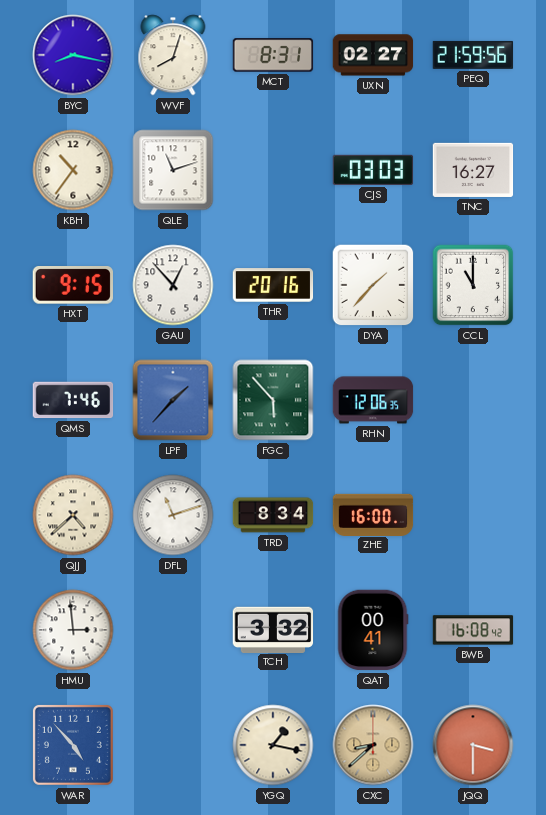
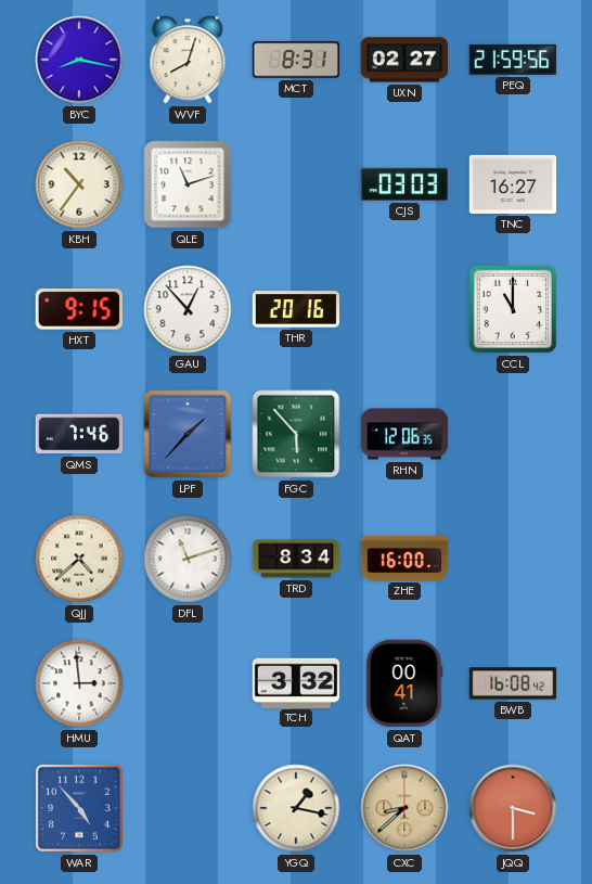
DYA: 1:37 -> none
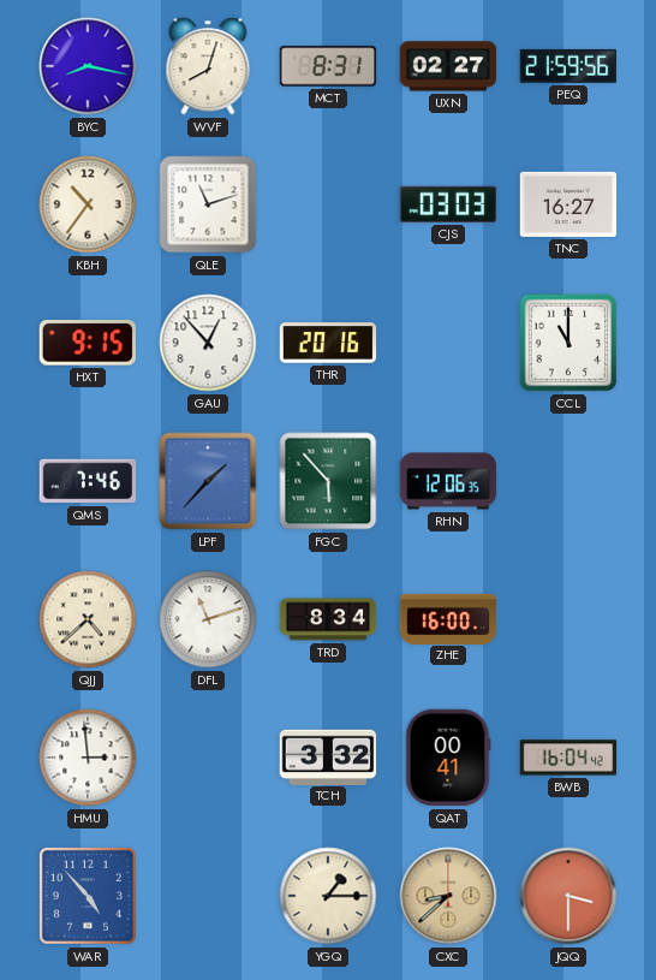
BWB: 16:08 -> 16:04
YGQ: 1:17 -> 1:15
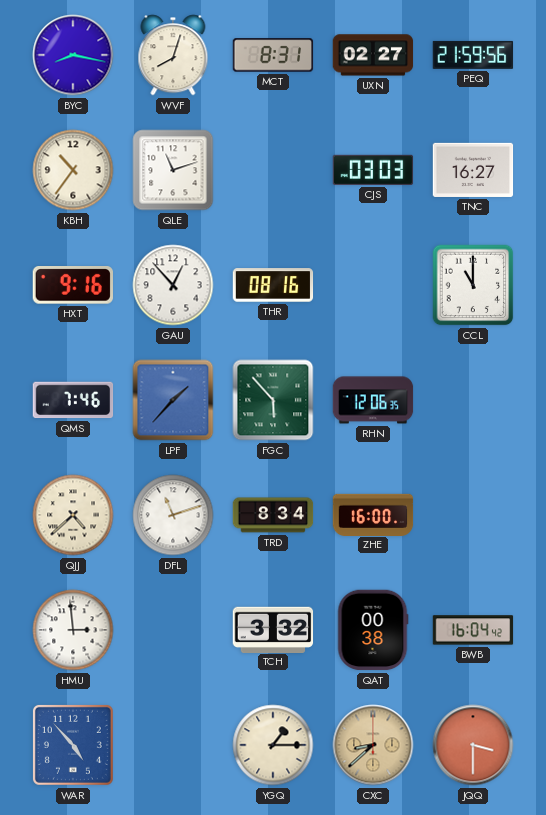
HXT: 9:15 -> 9:16
THR: 20:16 -> 08:16
QAT: 00:41 -> 00:38
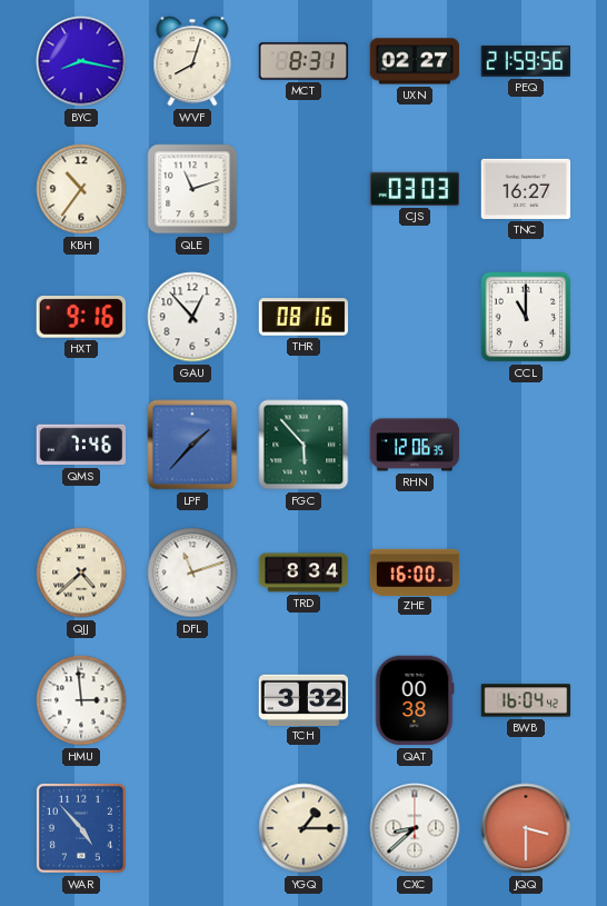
CXC dial: champagne -> white
